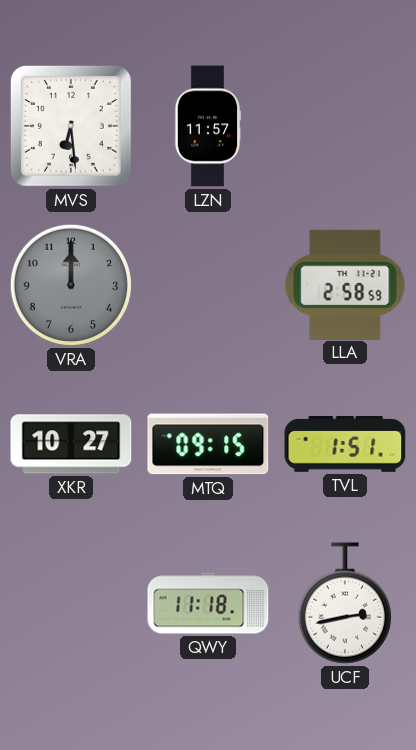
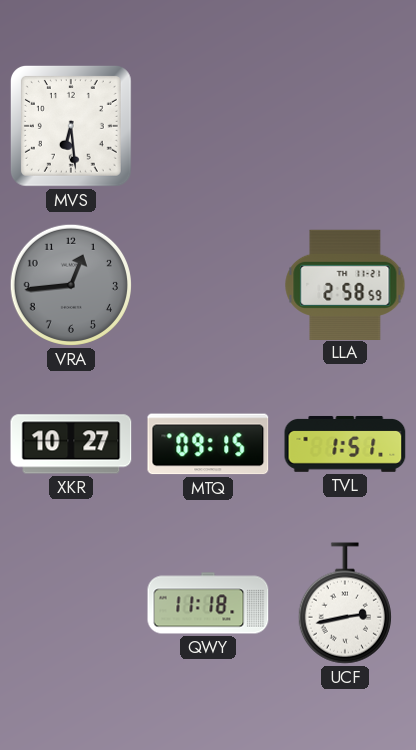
LZN: 11:57 -> none
VRA: 12:00 -> 12:44
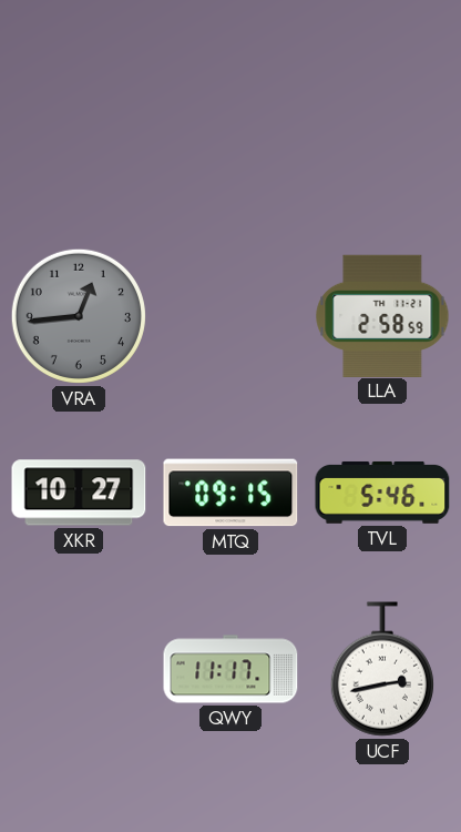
MVS: 6:29 -> none
TVL: 1:51 -> 5:46
QWY: 11:18 -> 11:17
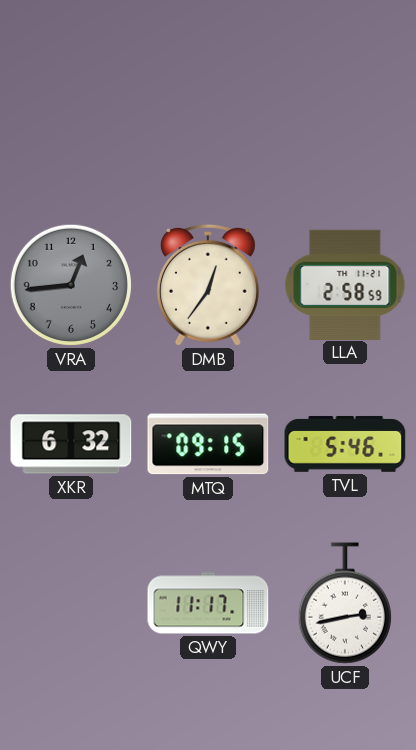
DMB: none -> 12:36
XKR: 10:27 -> 6:32
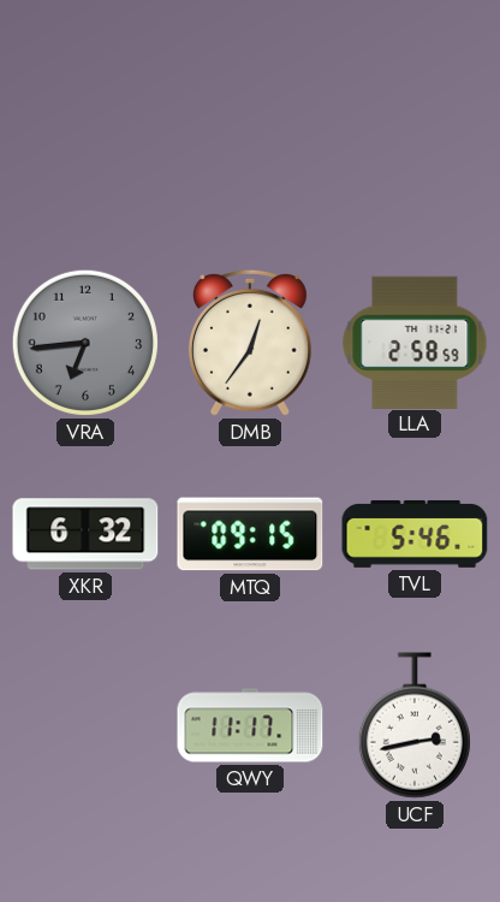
VRA: 12:44 -> 6:44
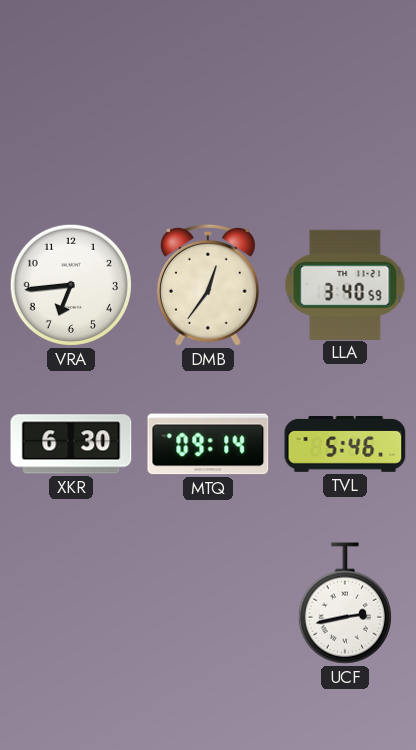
VRA dial: grey -> white
LLA: 2:58 -> 3:40
XKR: 6:32 -> 6:30
MTQ: 09:15 -> 09:14
QWY: 11:17 -> none
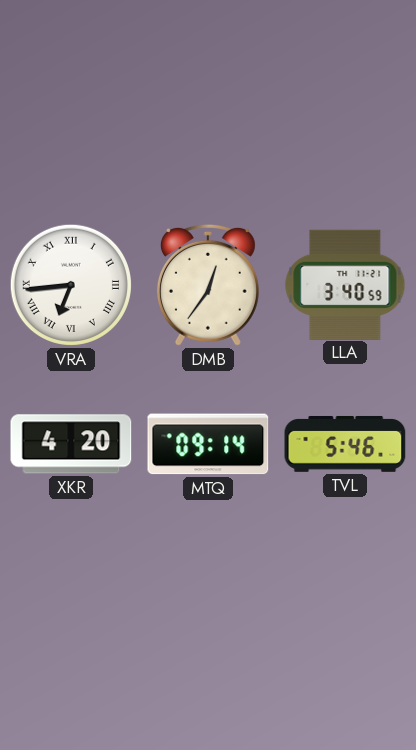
VRA numerals: Arabic -> Roman
XKR: 6:30 -> 4:20
UCF: 2:43 -> none
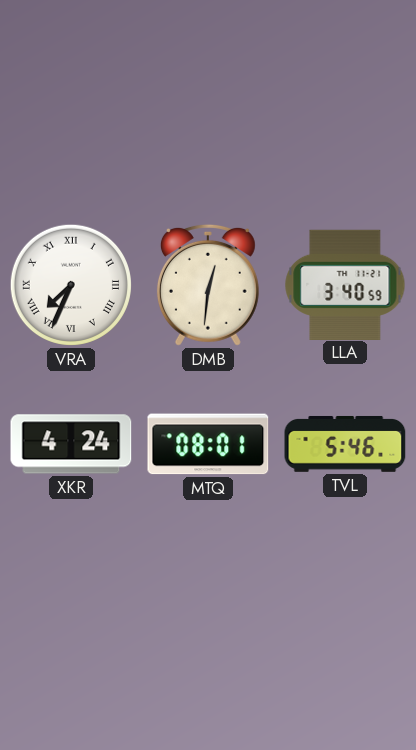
VRA: 6:44 -> 7:34
DMB: 12:36 -> 12:31
XKR: 4:20 -> 4:24
MTQ: 09:14 -> 08:01
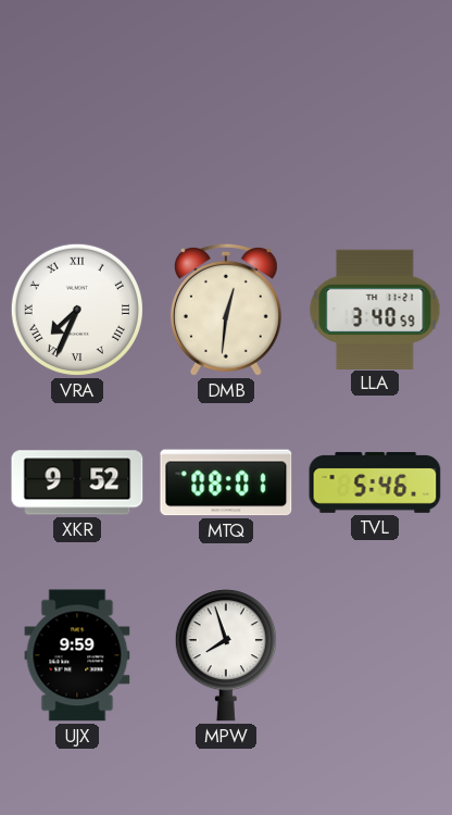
XKR: 4:24 -> 9:52
UJX: none -> 9:59
MPW: none -> 7:57
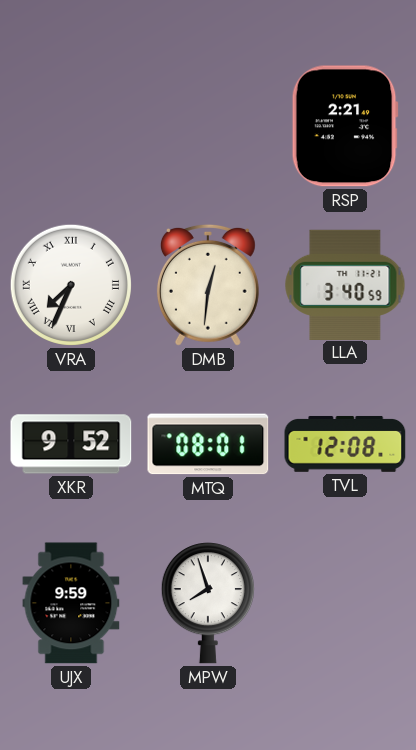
RSP: none -> 2:21
TVL: 5:46 -> 12:08
